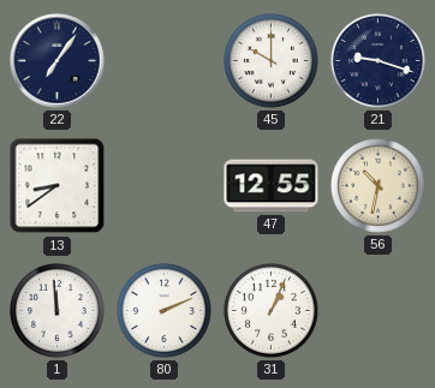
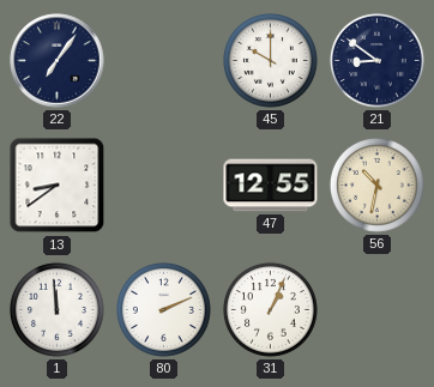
21: 9:18 -> 8:51
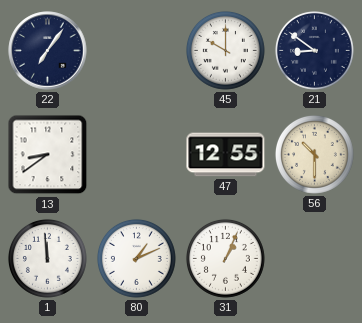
56: 10:32 -> 10:30
80: 2:11 -> 1:11
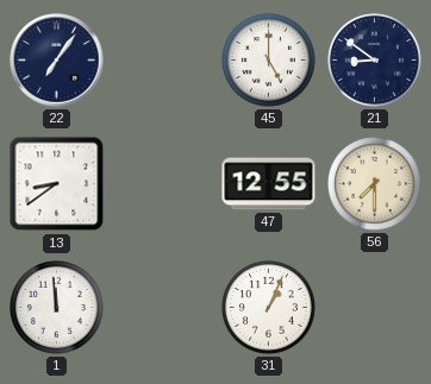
45: 10:00 -> 5:00
56: 10:30 -> 7:30
80: 1:11 -> none
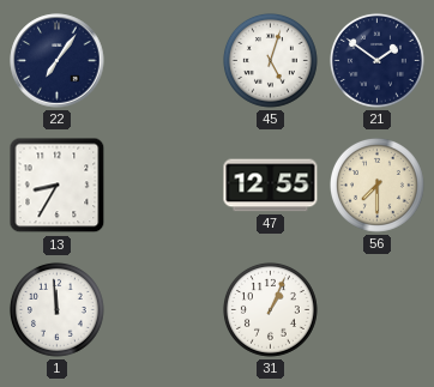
45: 5:00 -> 5:03
21: 8:51 -> 1:51
13: 8:39 -> 8:35
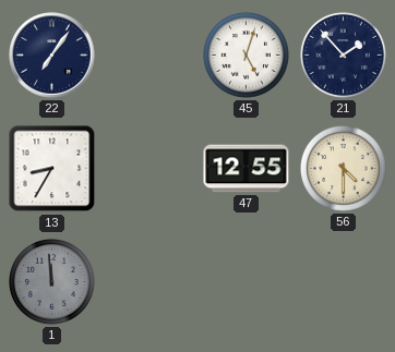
21: 1:51 -> 1:53
56: 7:30 -> 4:30
1 dial: white -> grey
31: 1:04 -> none
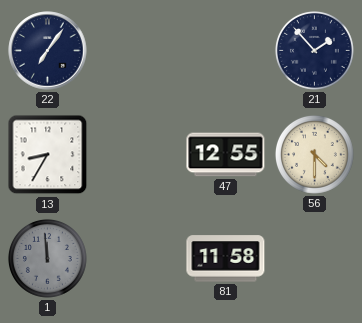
45: 5:03 -> none
81: none -> 11:58
